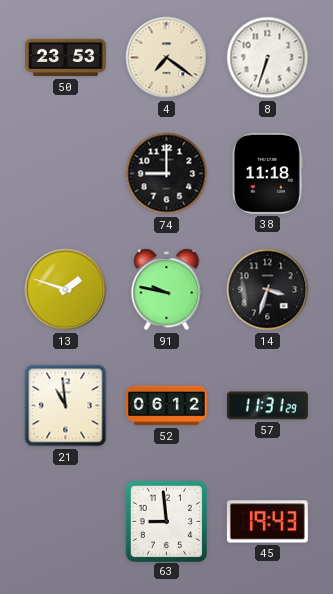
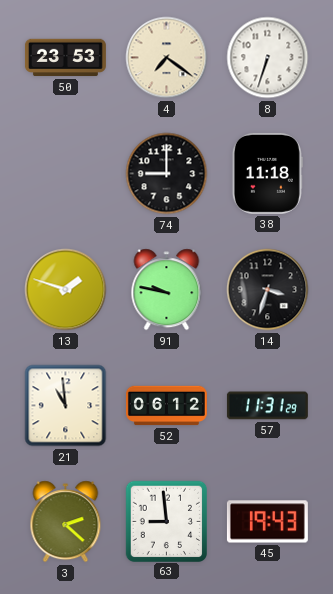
3: none -> 2:22
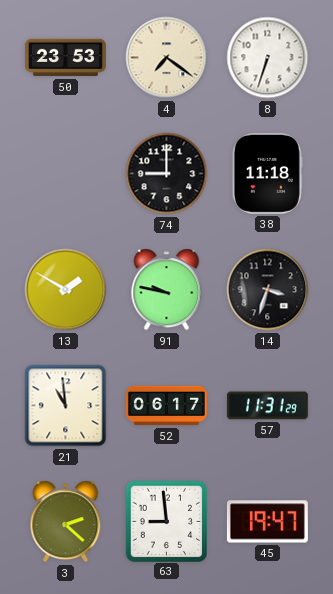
13: 1:48 -> 1:50
52: 06:12 -> 06:17
45: 19:43 -> 19:47
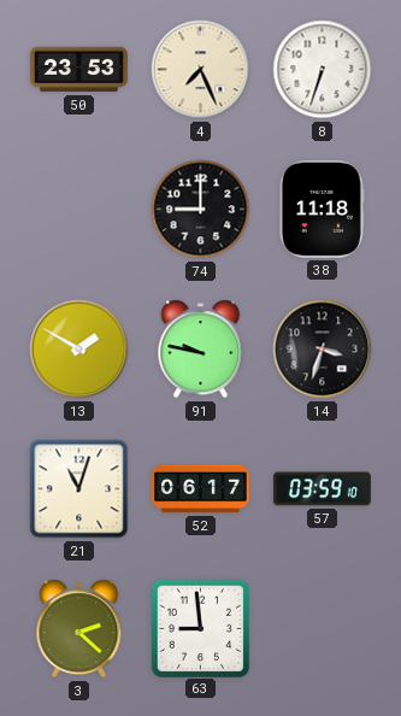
4: 7:21 -> 7:26
21: 10:59 -> 11:03
57: 11:31 -> 03:59
45: 19:47 -> none
